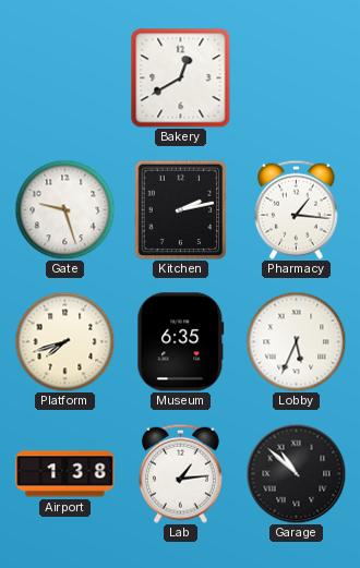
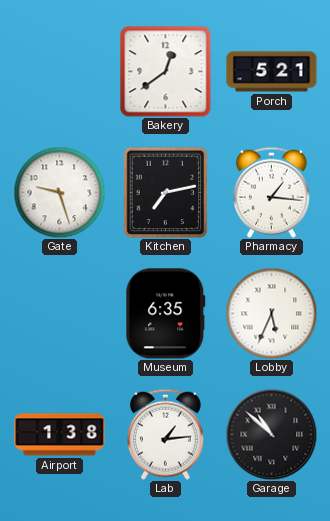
Bakery: 12:40 -> 12:39
Porch: none -> 5:21
Kitchen: 2:13 -> 7:13
Platform: 7:42 -> none
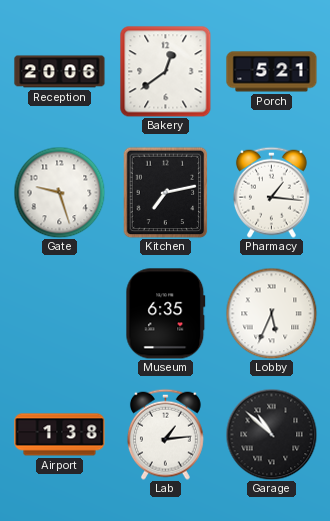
Reception: none -> 20:06
